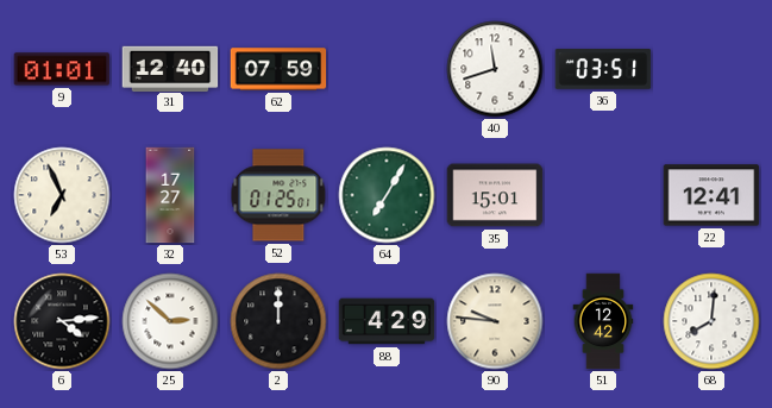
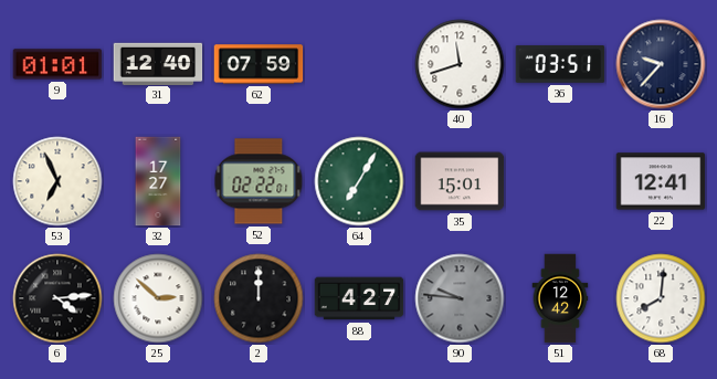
16: none -> 9:37
52: 01:25 -> 02:22
88: 4:29 -> 4:27
90 dial: cream -> grey
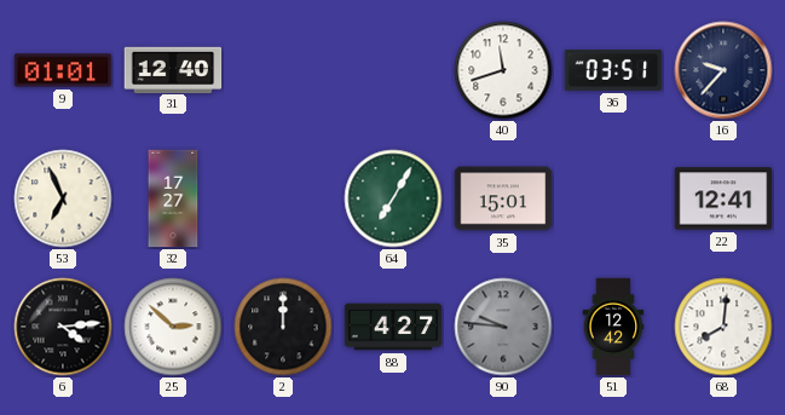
62: 07:59 -> none
52: 02:22 -> none
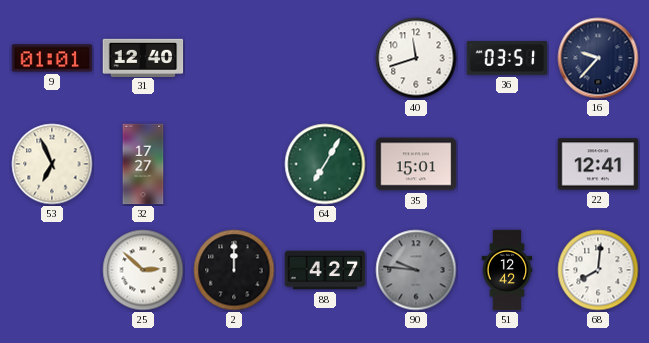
6: 4:14 -> none
